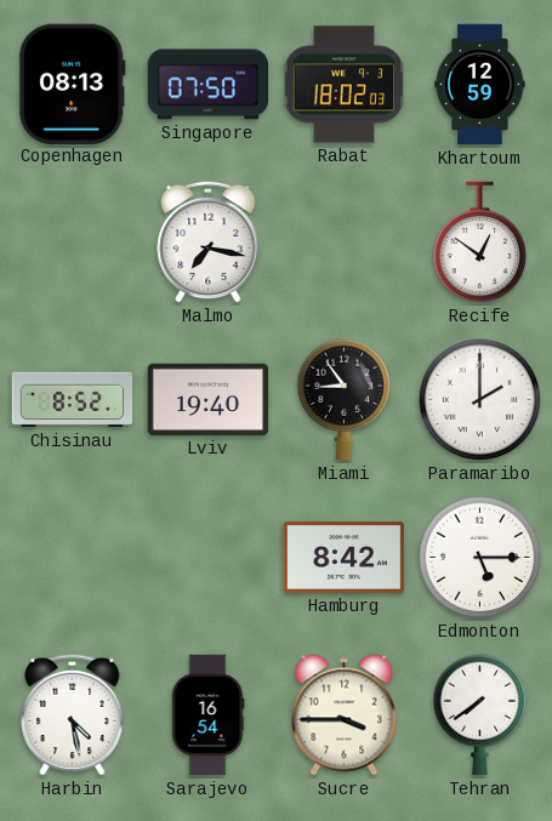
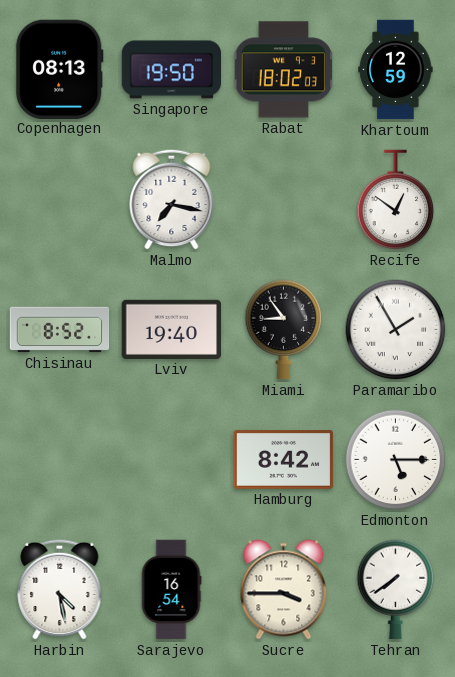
Singapore: 07:50 -> 19:50
Paramaribo: 2:00 -> 1:55
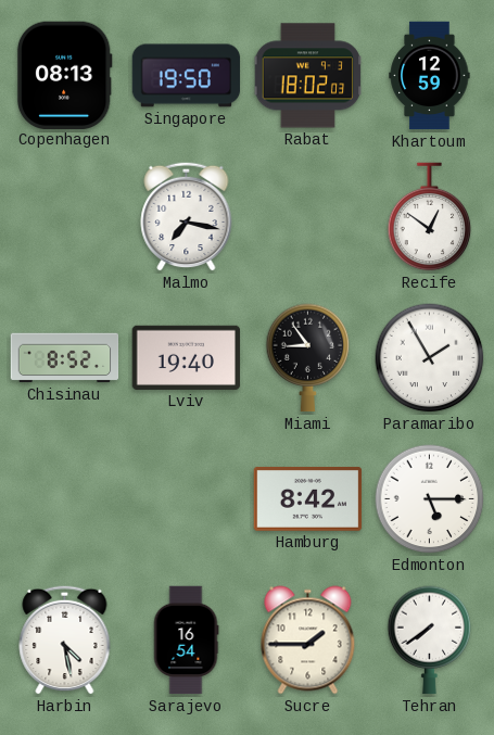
Sucre: 3:45 -> 1:45
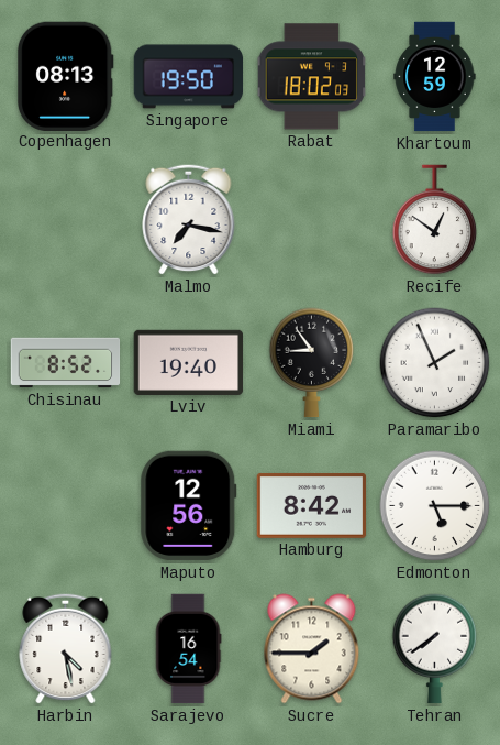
Paramaribo: 1:55 -> 1:56
Maputo: none -> 12:56
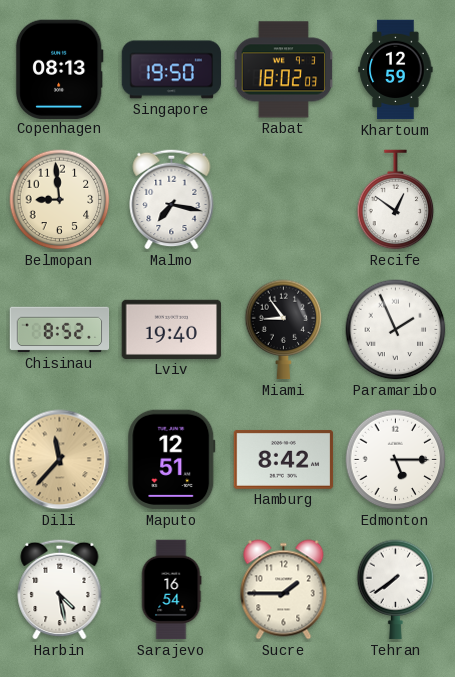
Belmopan: none -> 8:59
Dili: none -> 11:37
Maputo: 12:56 -> 12:51
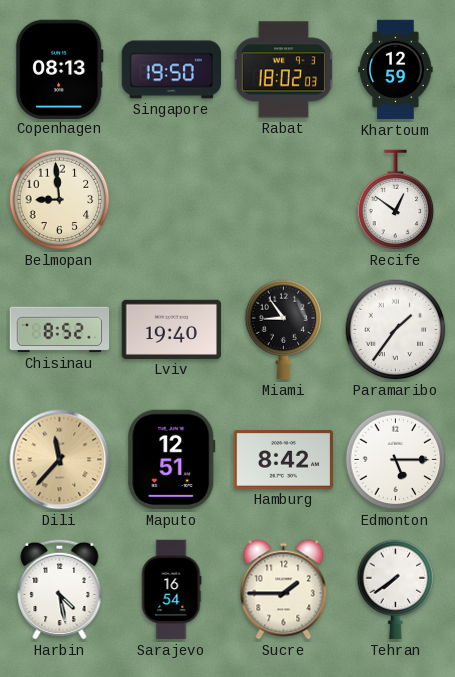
Malmo: 7:17 -> none
Paramaribo: 1:56 -> 1:36
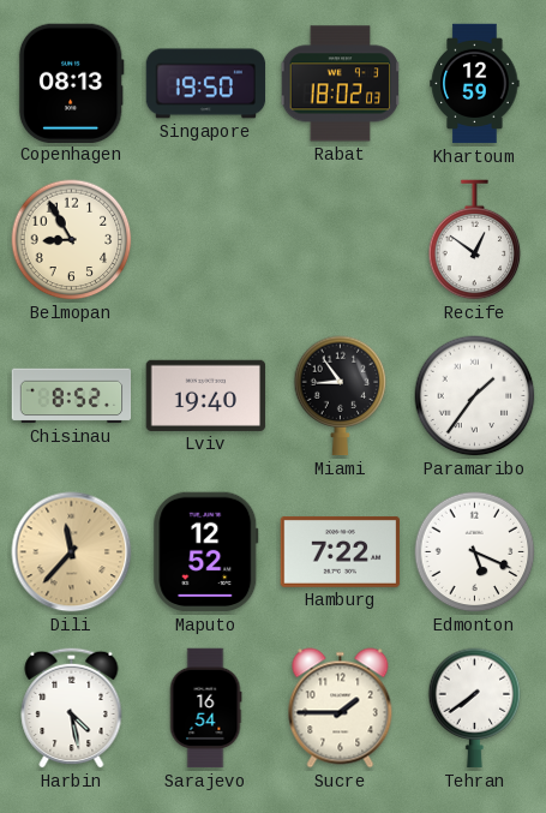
Belmopan: 8:59 -> 8:55
Maputo: 12:51 -> 12:52
Hamburg: 8:42 -> 7:22
Edmonton: 5:15 -> 5:19
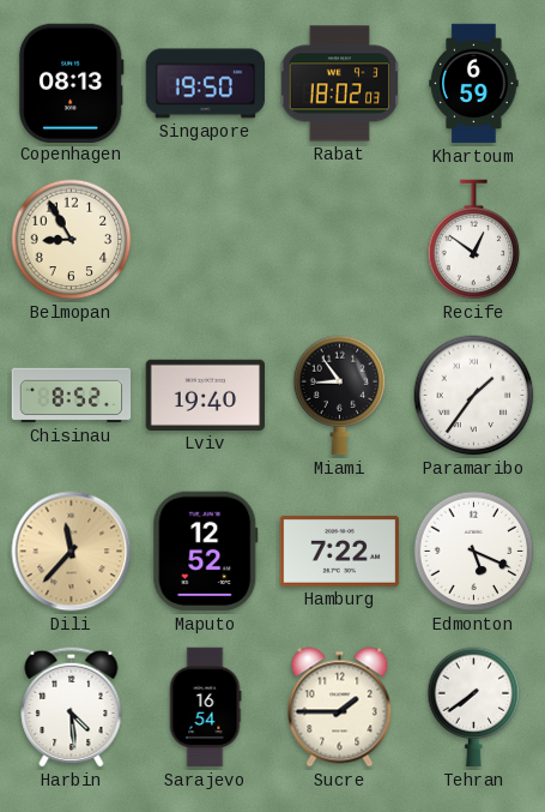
Khartoum: 12:59 -> 6:59
Harbin: 4:28 -> 4:29
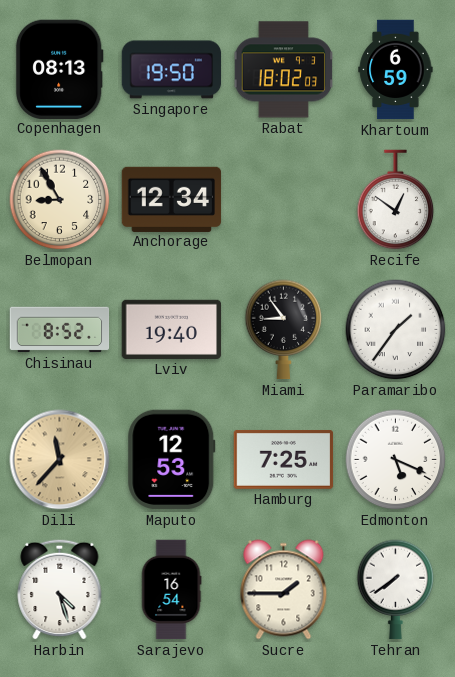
Anchorage: none -> 12:34
Maputo: 12:52 -> 12:53
Hamburg: 7:22 -> 7:25
Harbin: 4:29 -> 4:27
